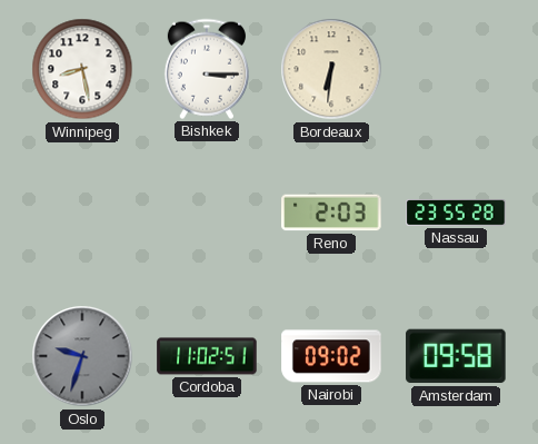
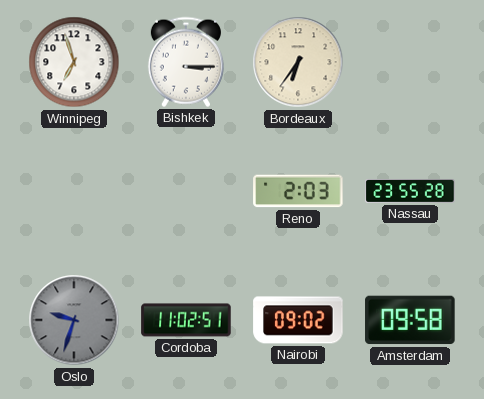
Winnipeg: 8:28 -> 6:57
Bordeaux: 6:31 -> 6:36
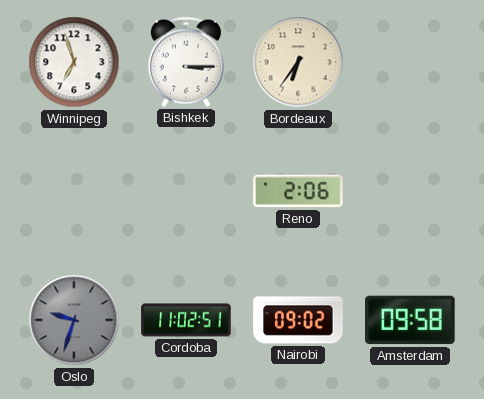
Reno: 2:03 -> 2:06
Nassau: 23:55 -> none
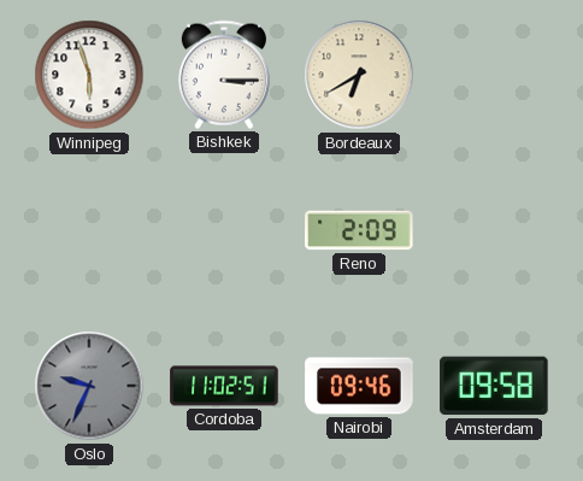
Winnipeg: 6:57 -> 5:57
Bordeaux: 6:36 -> 6:40
Reno: 2:06 -> 2:09
Oslo: 9:33 -> 9:34
Nairobi: 09:02 -> 09:46
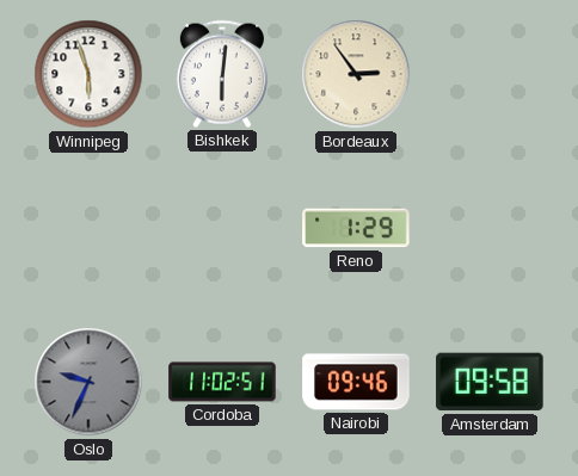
Bishkek: 3:15 -> 6:01
Bordeaux: 6:40 -> 2:54
Reno: 2:09 -> 1:29
